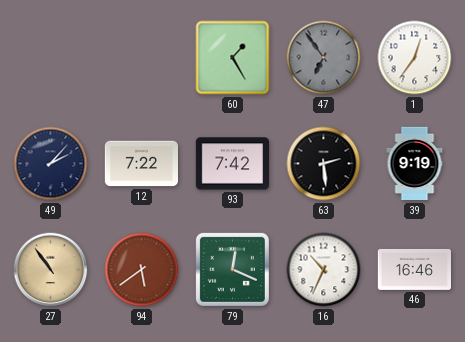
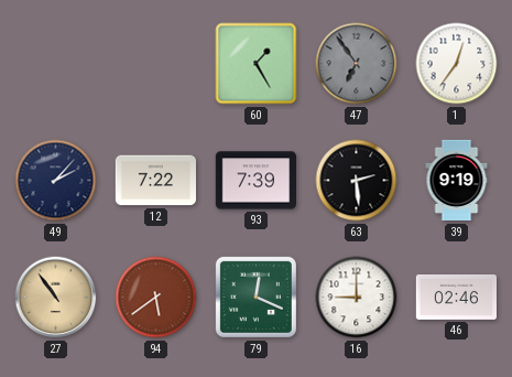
93: 7:42 -> 7:39
16: 10:34 -> 9:00
46: 16:46 -> 02:46
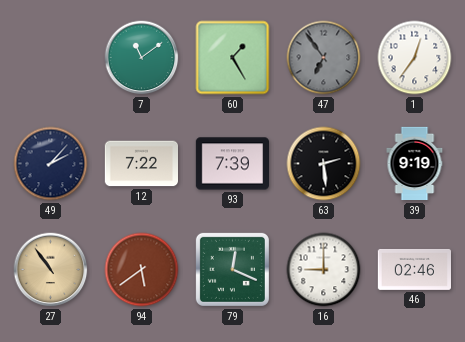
7: none -> 11:09
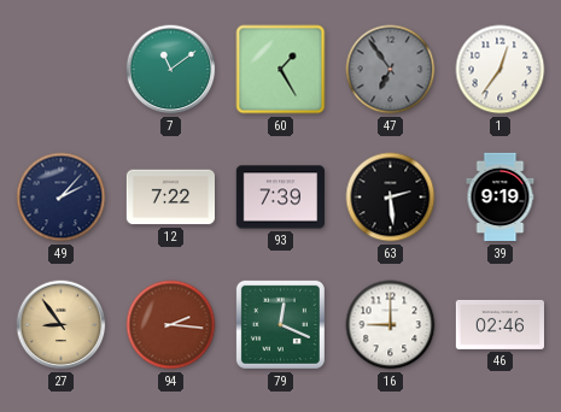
27: 10:54 -> 8:54
94: 5:39 -> 2:16
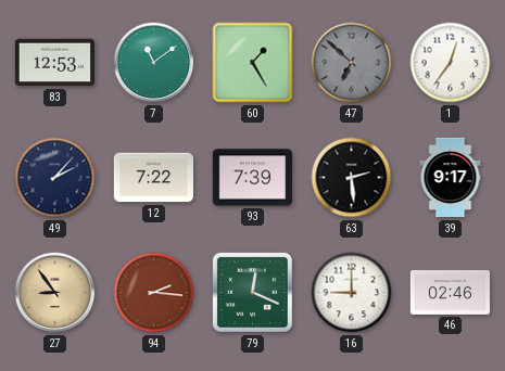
83: none -> 12:53
47: 6:54 -> 6:52
39: 9:19 -> 9:17
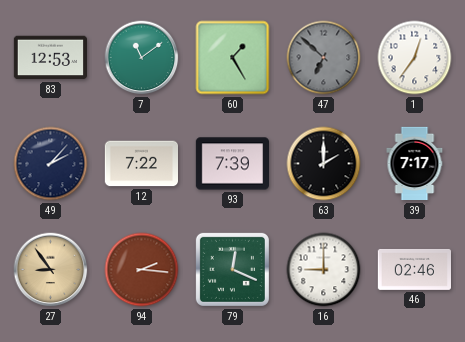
63: 2:29 -> 2:00
39: 9:17 -> 7:17
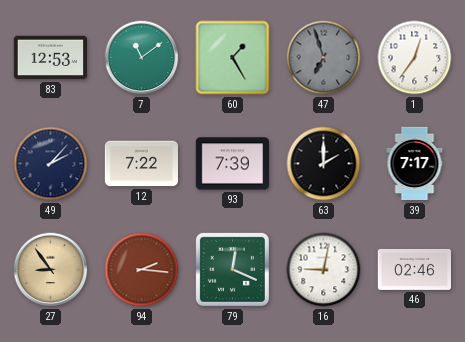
47: 6:52 -> 6:57
16: 9:00 -> 9:02
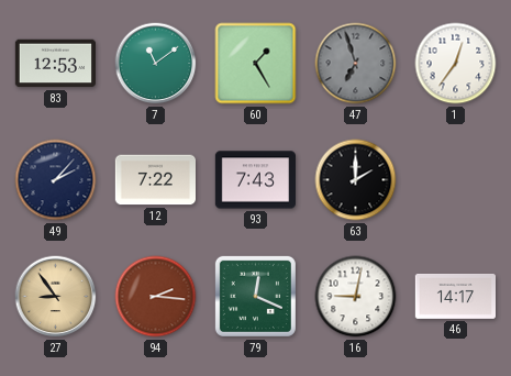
93: 7:39 -> 7:43
39: 7:17 -> none
46: 02:46 -> 14:17
